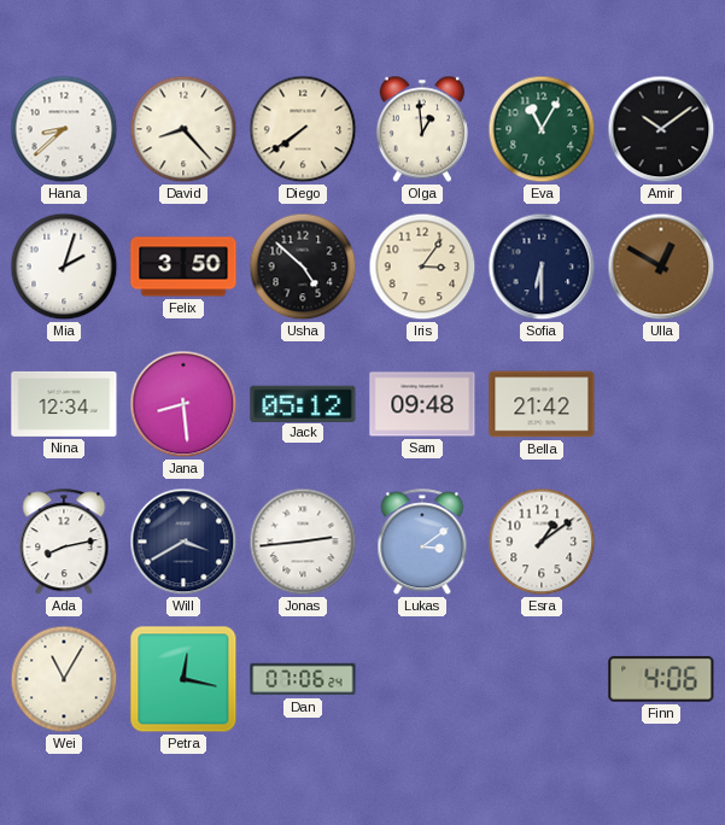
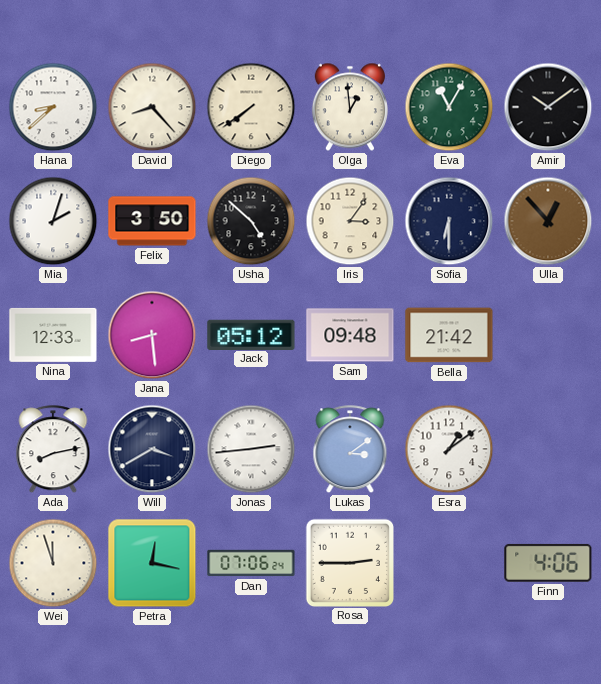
Ulla: 12:50 -> 12:53
Nina: 12:34 -> 12:33
Wei: 11:05 -> 11:57
Rosa: none -> 2:45
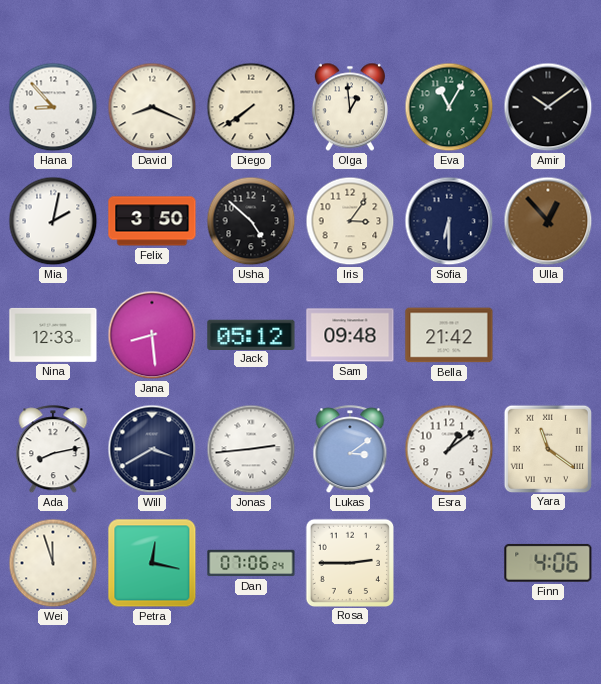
Hana: 8:38 -> 8:53
David: 8:23 -> 8:19
Mia: 2:03 -> 2:02
Yara: none -> 11:21
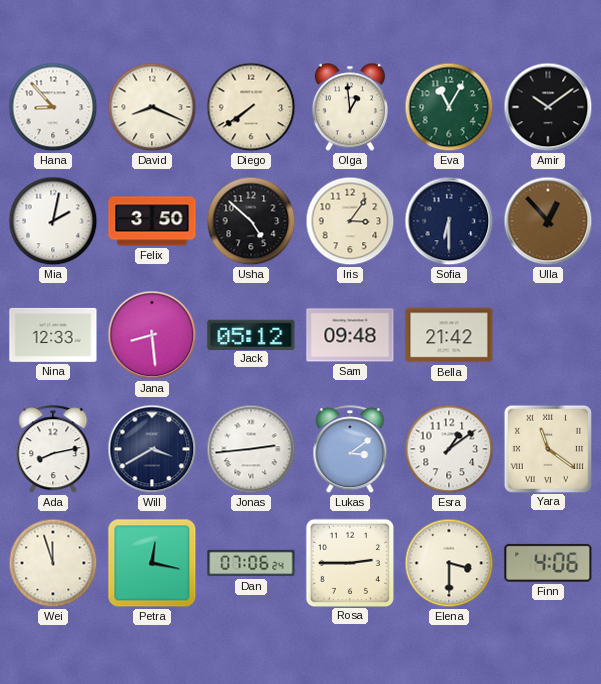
Elena: none -> 3:30
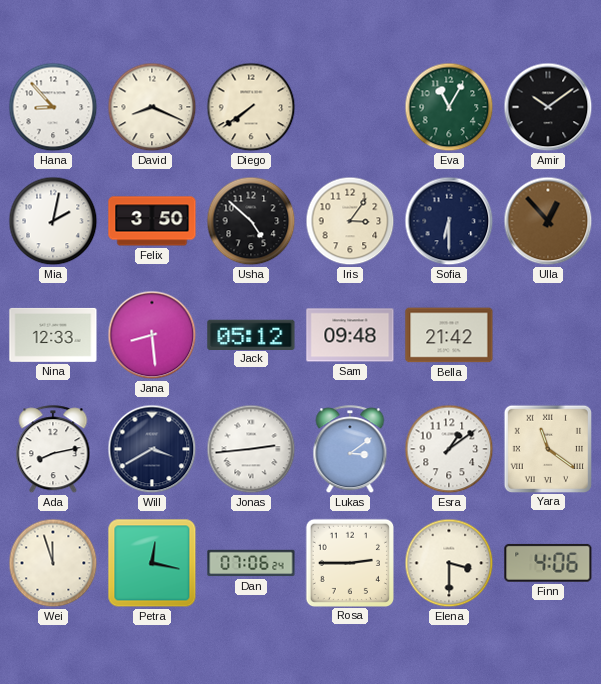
Olga: 12:59 -> none
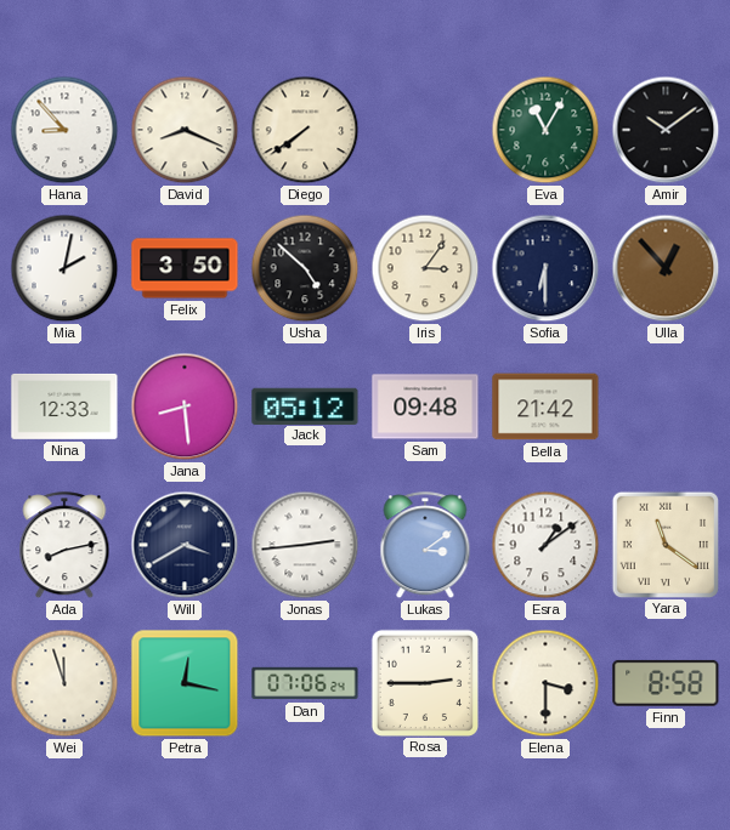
Finn: 4:06 -> 8:58
